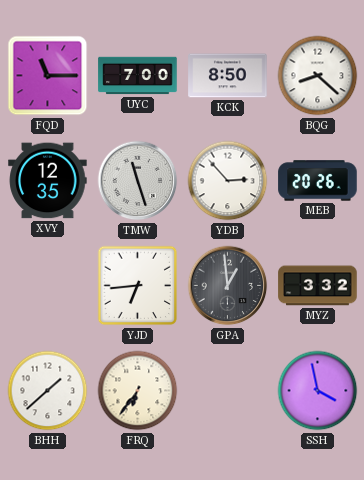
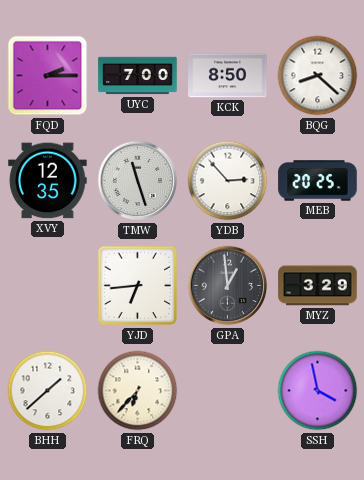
FQD: 11:15 -> 2:15
MEB: 20:26 -> 20:25
MYZ: 3:32 -> 3:29
FRQ: 6:36 -> 6:37
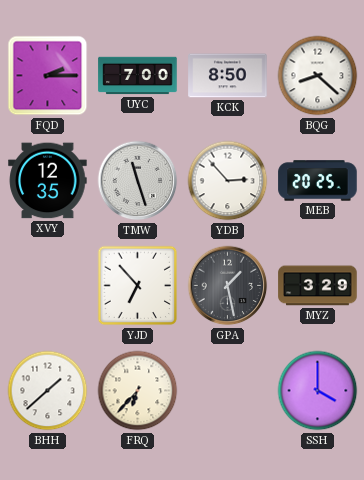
YJD: 6:44 -> 6:53
GPA: 12:59 -> 1:28
SSH: 3:58 -> 4:00
